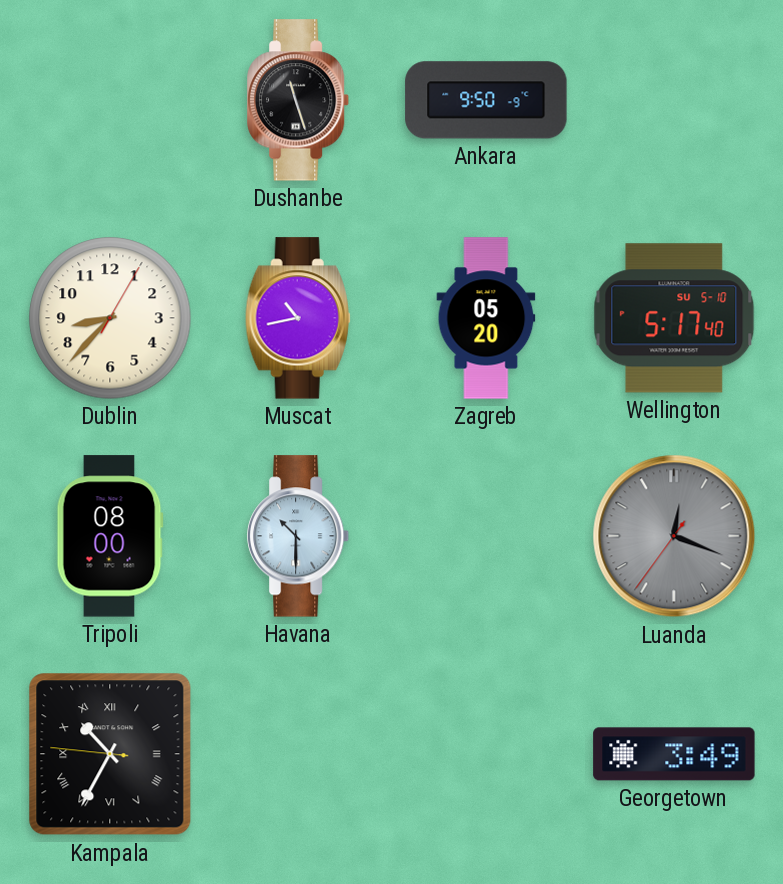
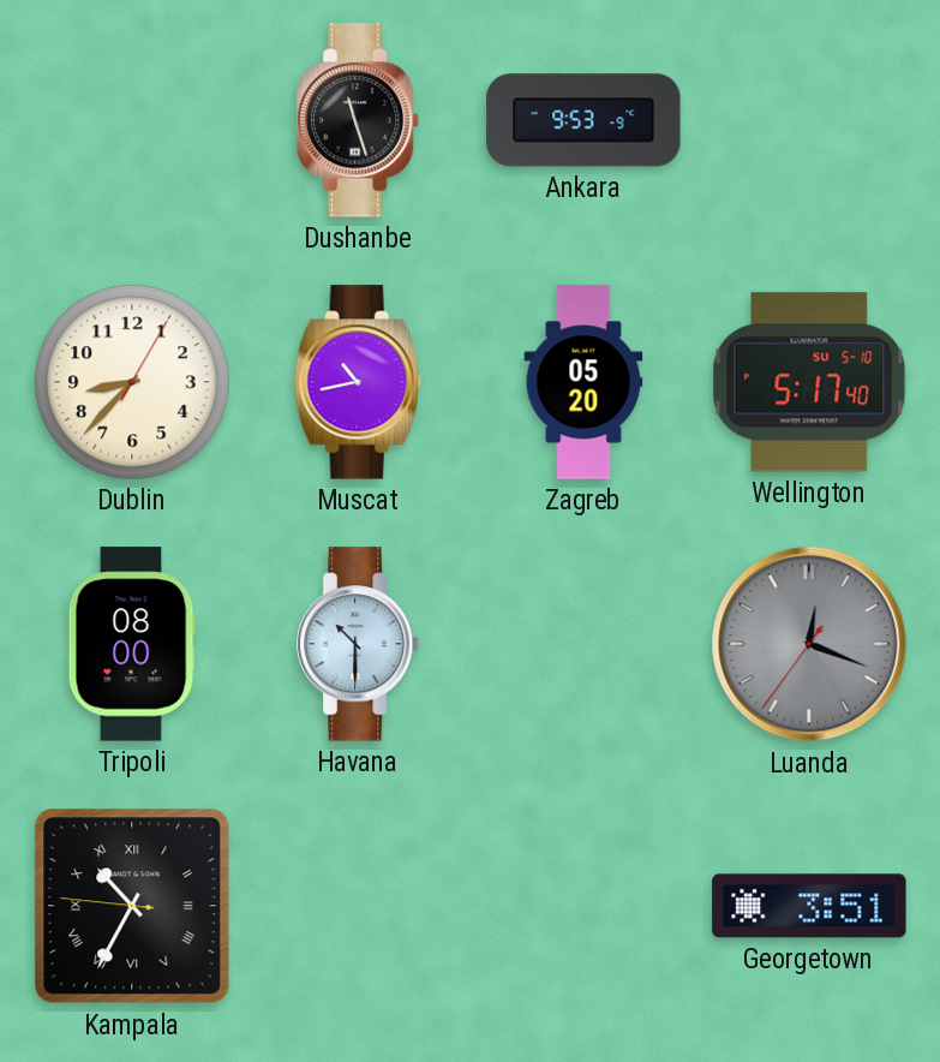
Ankara: 9:50 -> 9:53
Georgetown: 3:49 -> 3:51
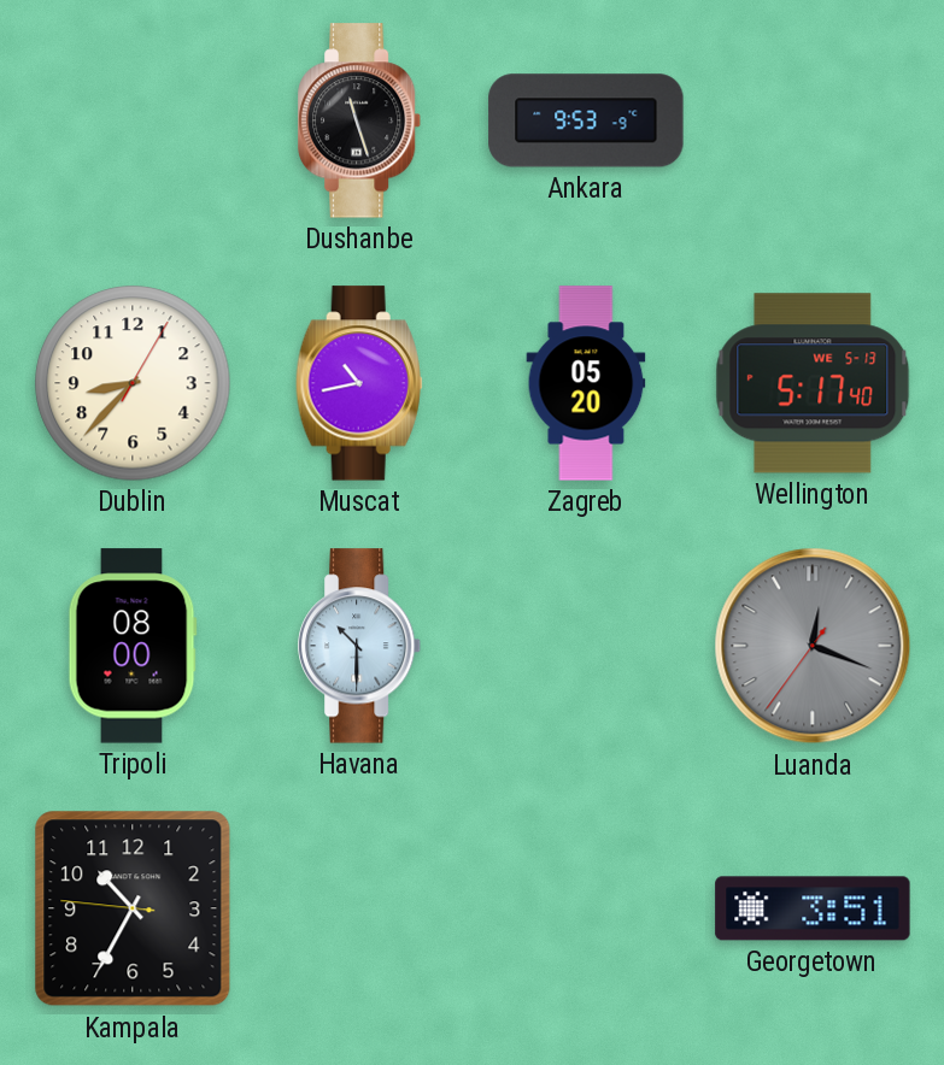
Wellington date: SU 5-10 -> WE 5-13
Kampala numerals: Roman -> Arabic
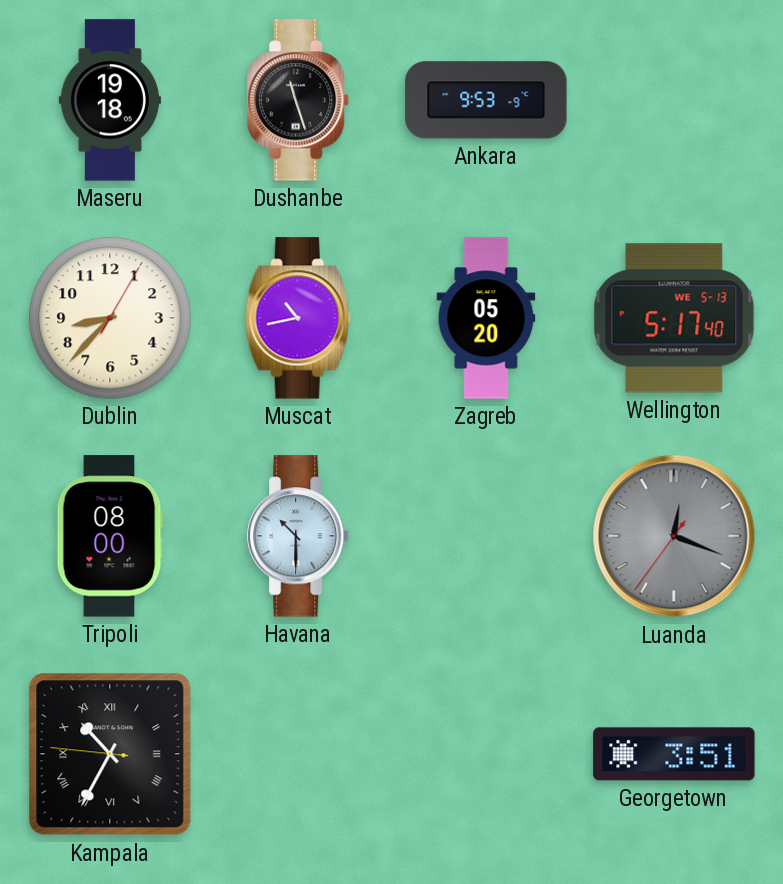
Maseru: none -> 19:18
Kampala numerals: Arabic -> Roman
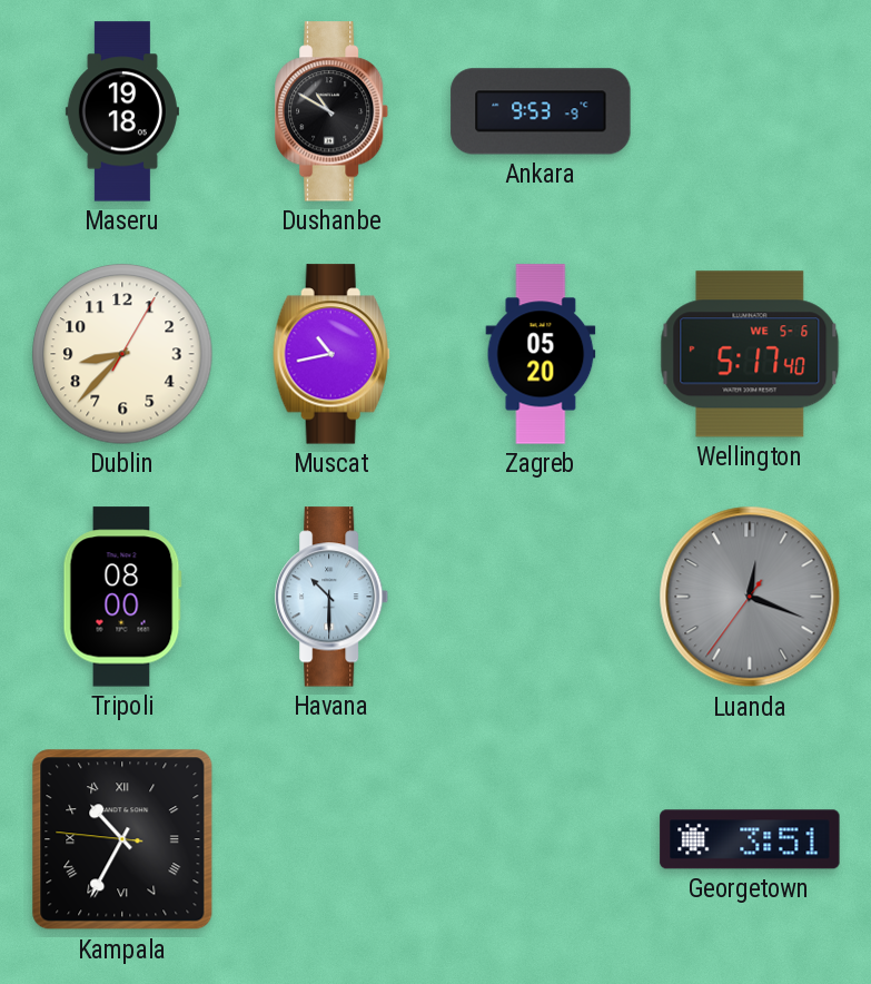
Dushanbe: 11:27 -> 10:50
Wellington date: WE 5-13 -> WE 5-6
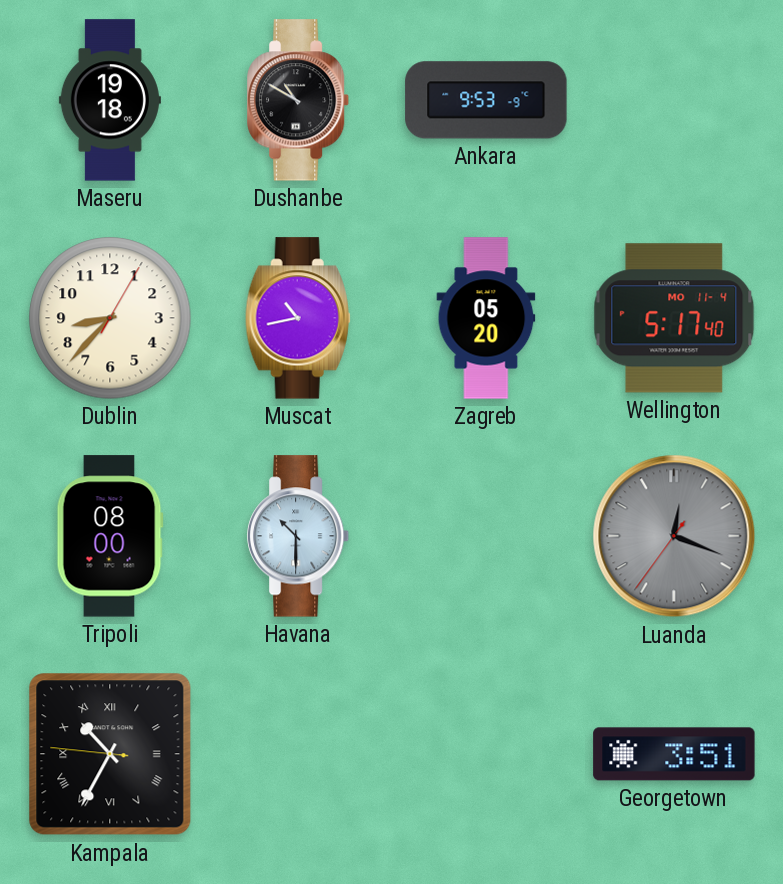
Wellington date: WE 5-6 -> MO 11-4
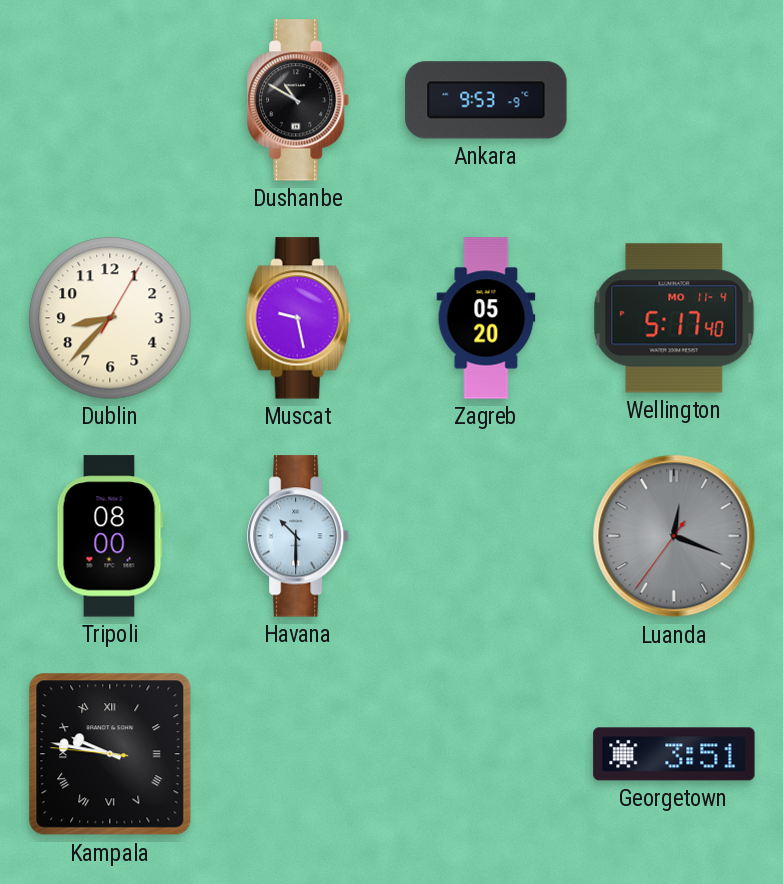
Maseru: 19:18 -> none
Muscat: 10:43 -> 9:28
Kampala: 10:34 -> 9:46
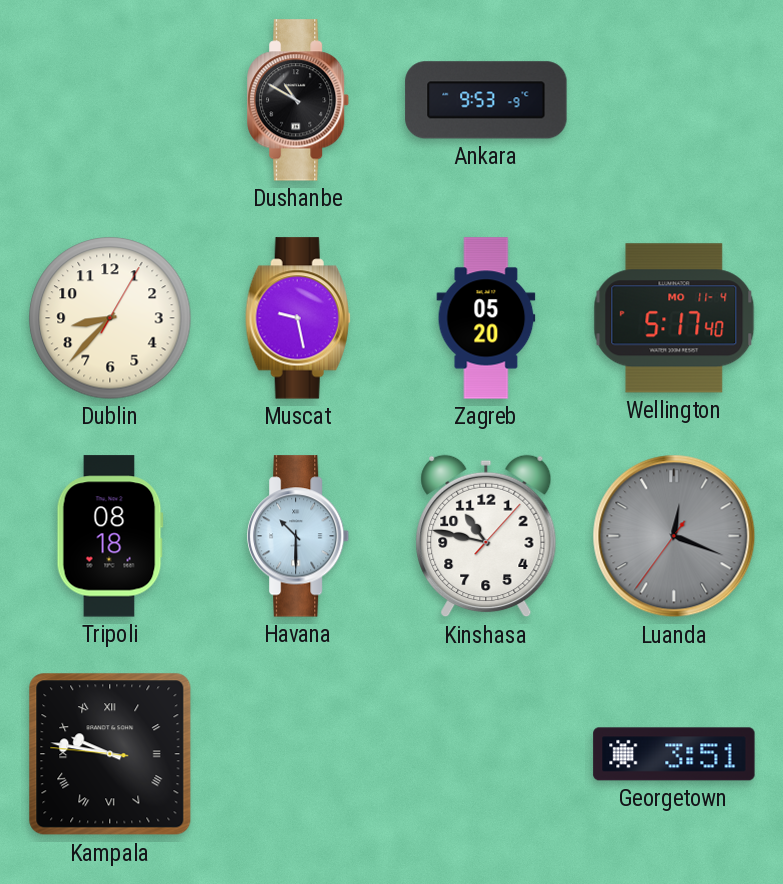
Tripoli: 08:00 -> 08:18
Kinshasa: none -> 10:47
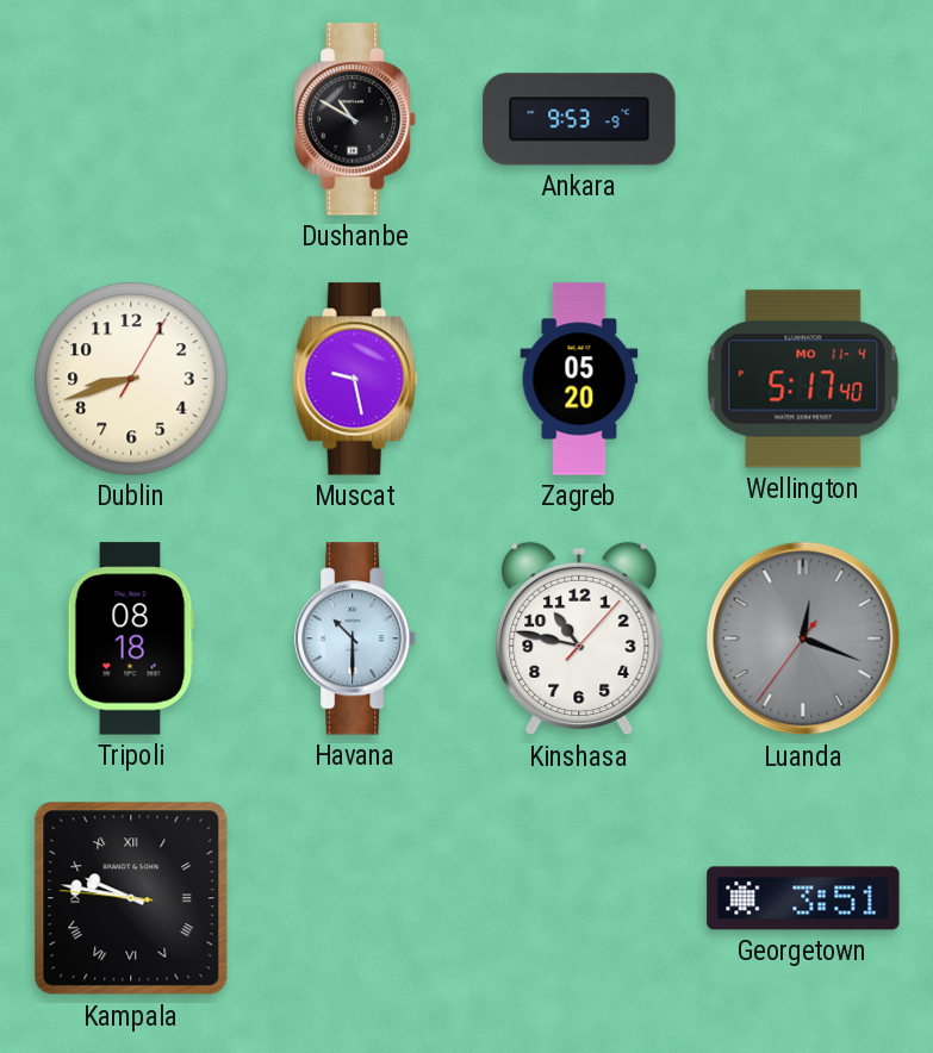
Dublin: 8:37 -> 8:42
